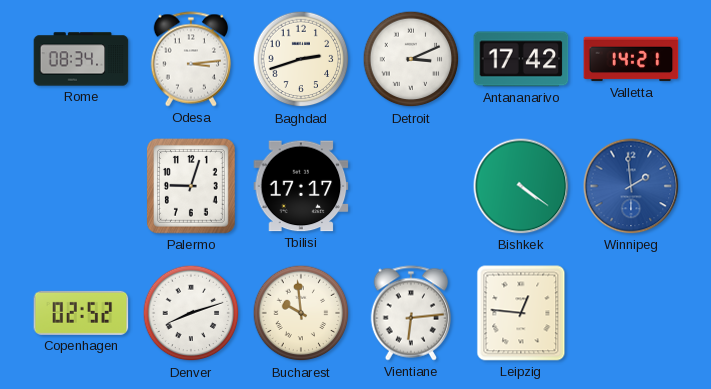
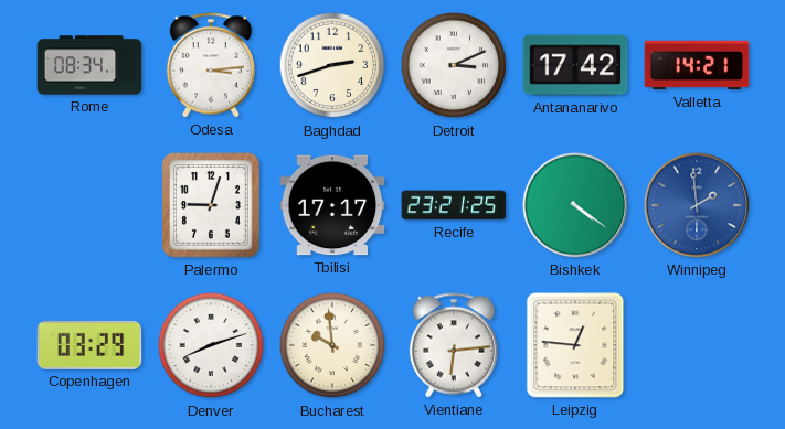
Recife: none -> 23:21
Copenhagen: 02:52 -> 03:29
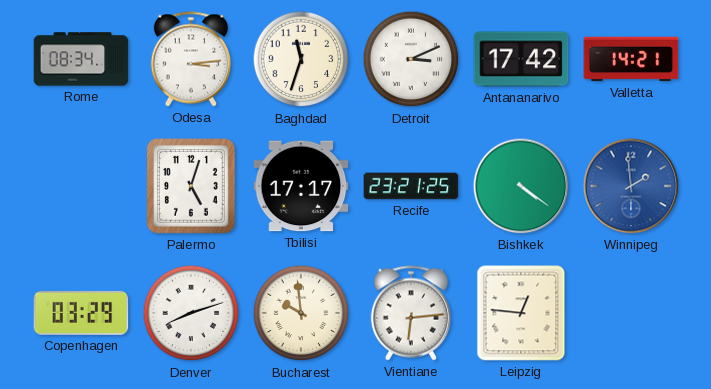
Baghdad: 2:42 -> 11:33
Palermo: 9:03 -> 5:03
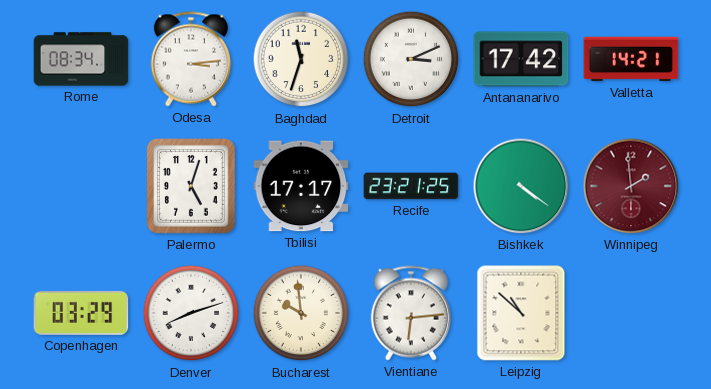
Winnipeg dial: blue -> burgundy
Leipzig: 12:46 -> 10:52
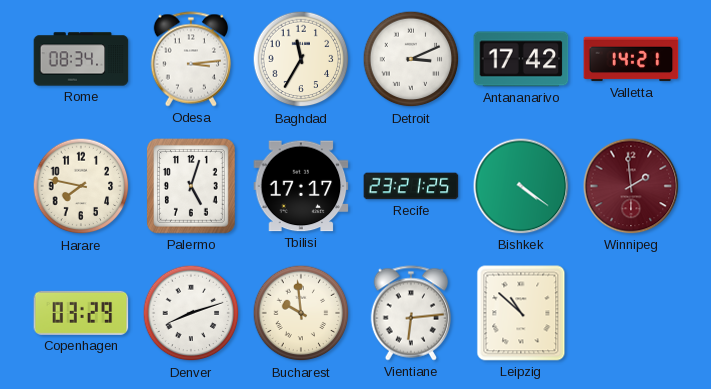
Baghdad: 11:33 -> 11:35
Harare: none -> 7:47
